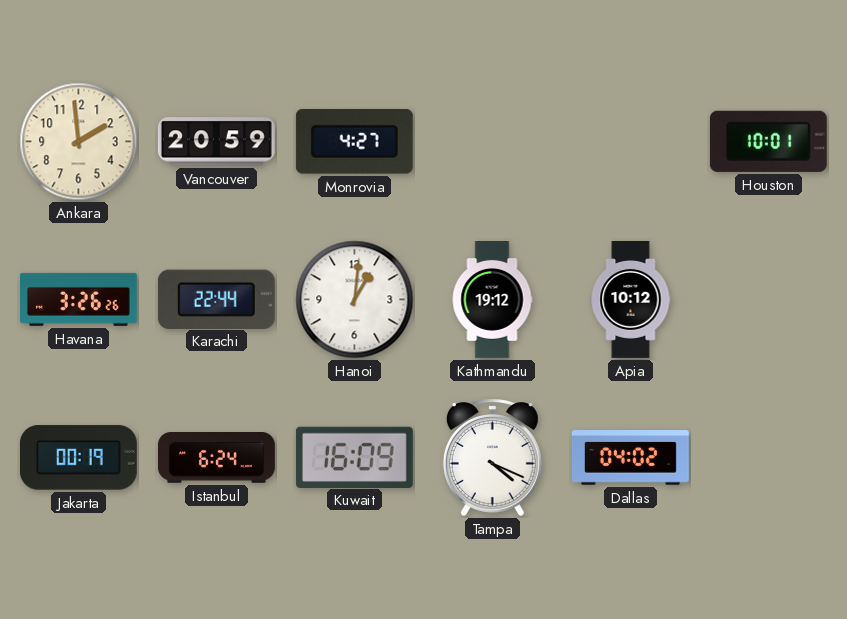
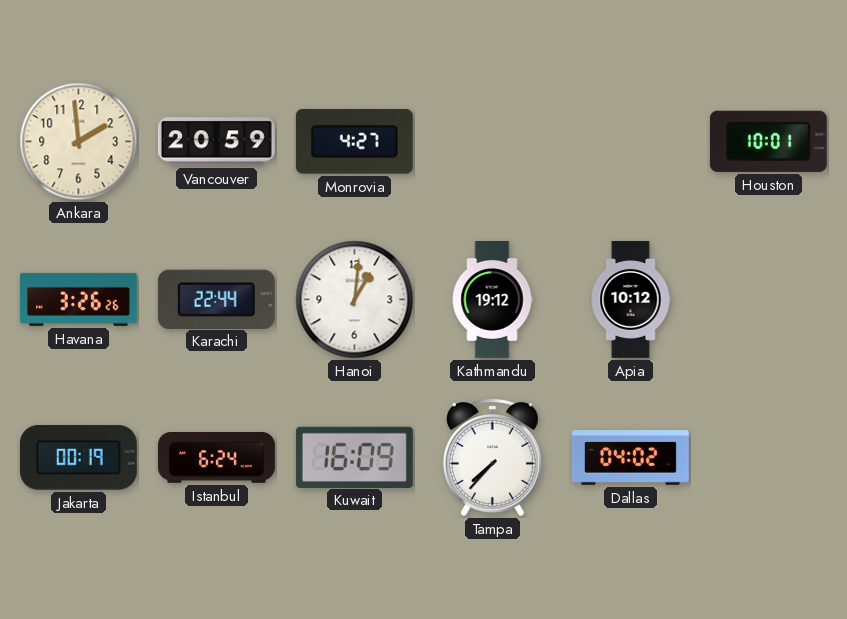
Tampa: 4:19 -> 7:37
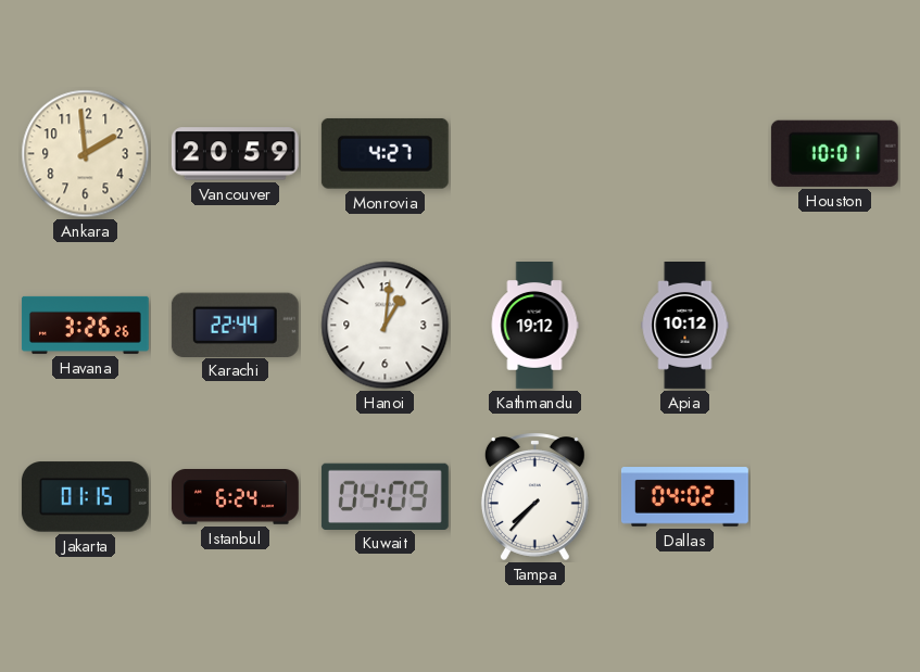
Jakarta: 00:19 -> 01:15
Kuwait: 16:09 -> 04:09
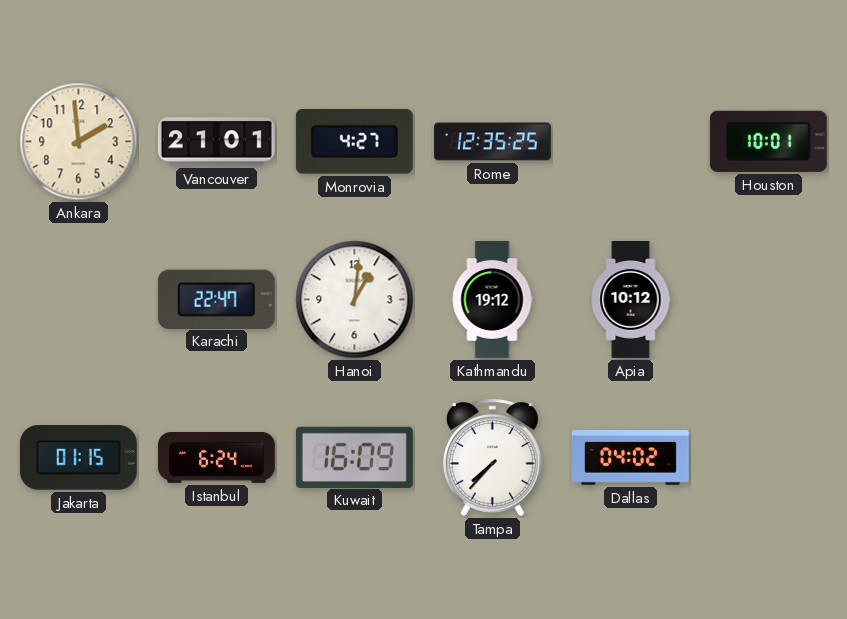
Vancouver: 20:59 -> 21:01
Rome: none -> 12:35
Havana: 3:26 -> none
Karachi: 22:44 -> 22:47
Kuwait: 04:09 -> 16:09
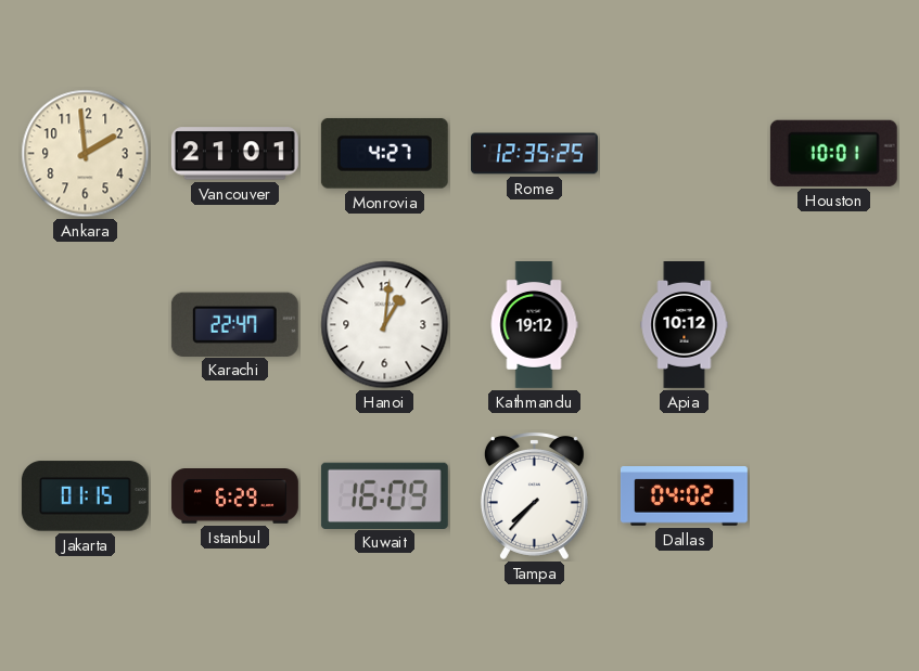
Istanbul: 6:24 -> 6:29
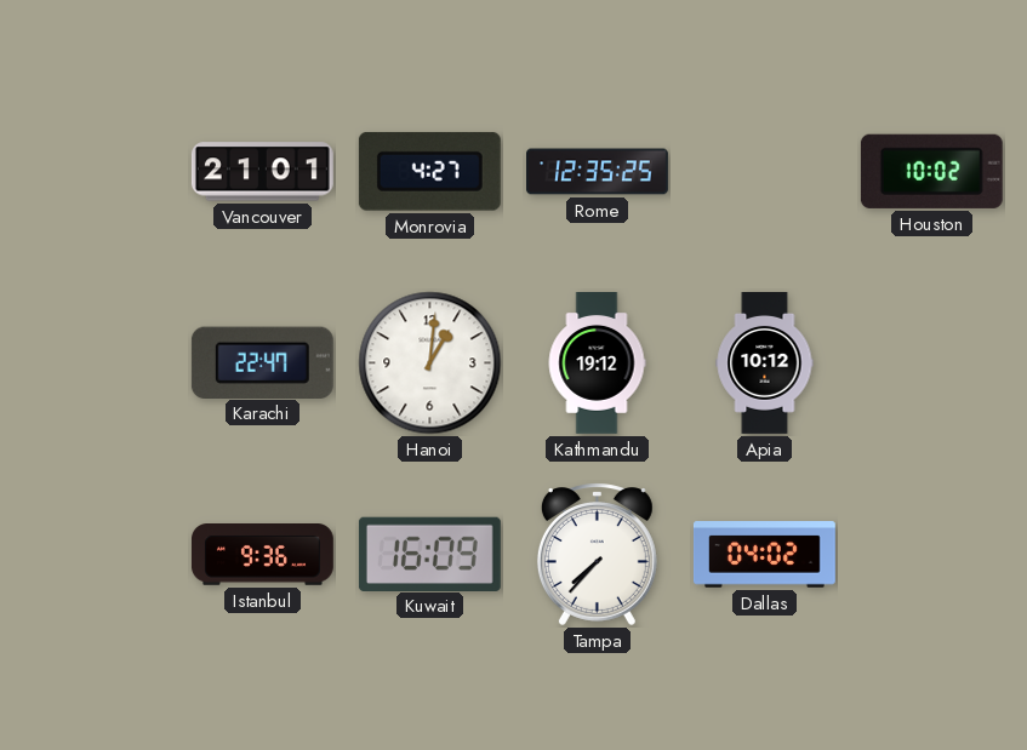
Ankara: 1:59 -> none
Houston: 10:01 -> 10:02
Jakarta: 01:15 -> none
Istanbul: 6:29 -> 9:36
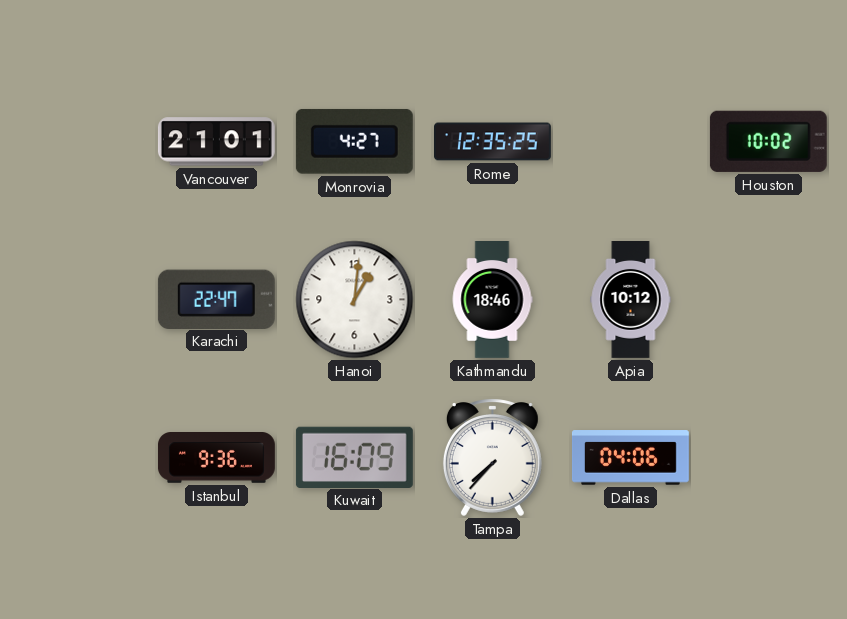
Kathmandu: 19:12 -> 18:46
Dallas: 04:02 -> 04:06
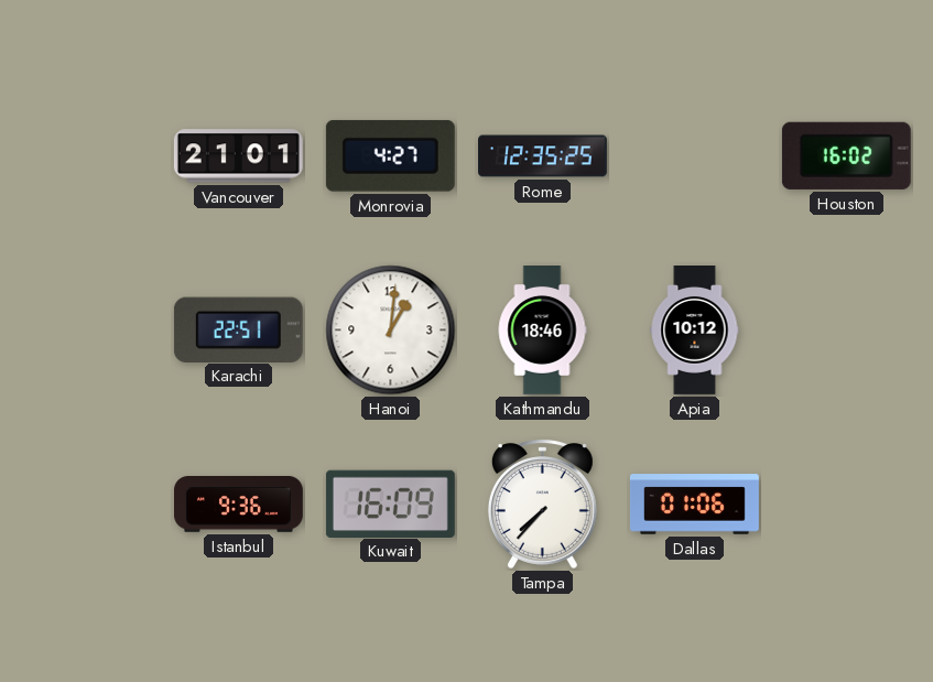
Houston: 10:02 -> 16:02
Karachi: 22:47 -> 22:51
Dallas: 04:06 -> 01:06
